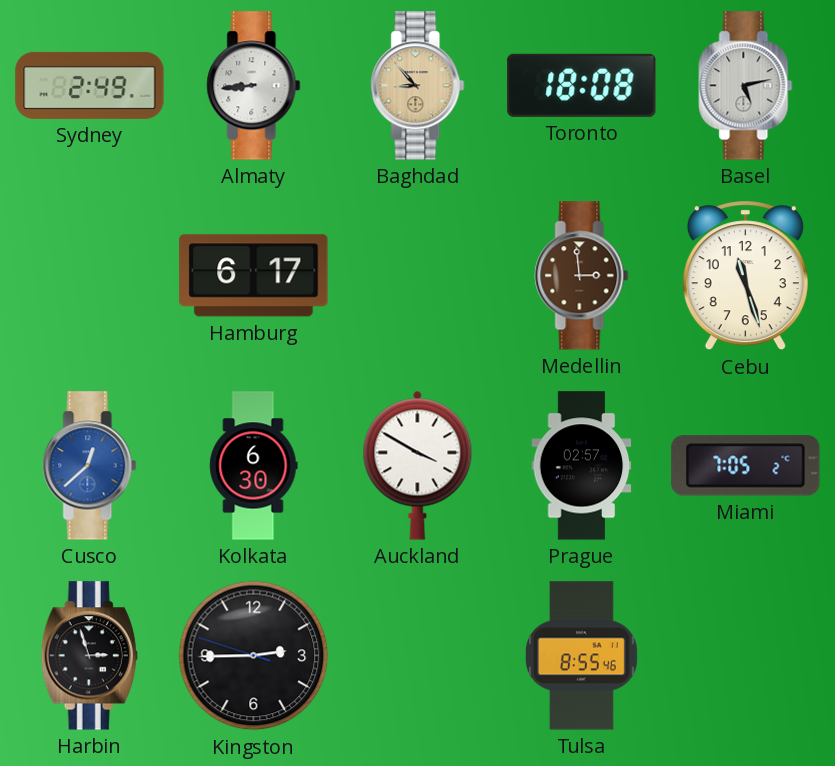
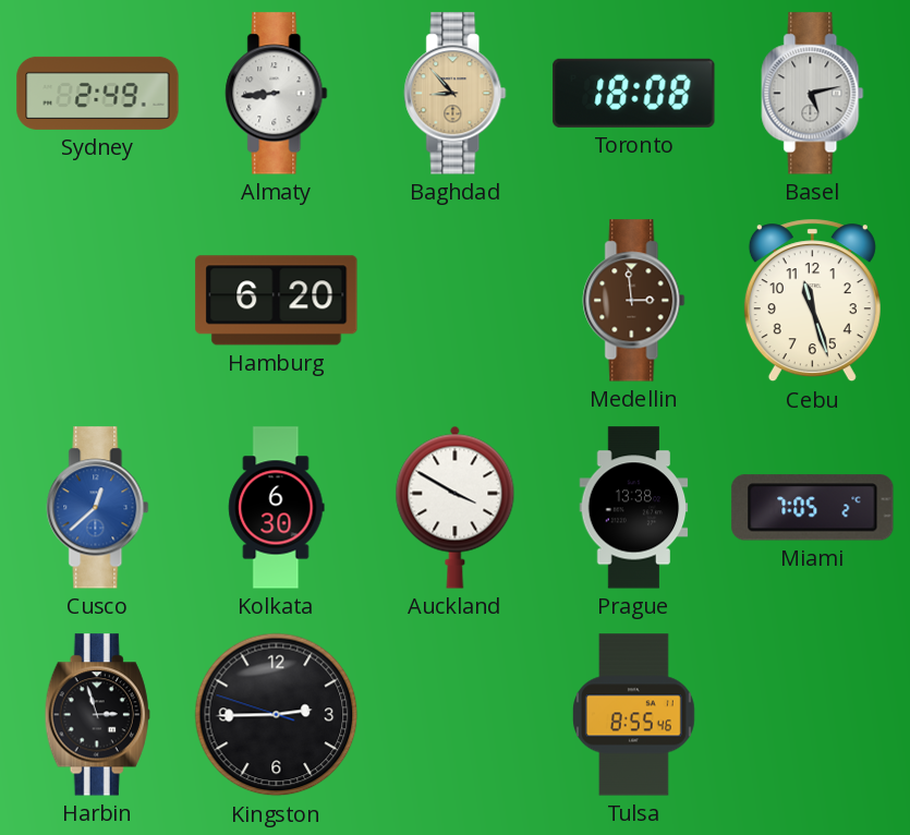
Hamburg: 6:17 -> 6:20
Prague: 02:57 -> 13:38
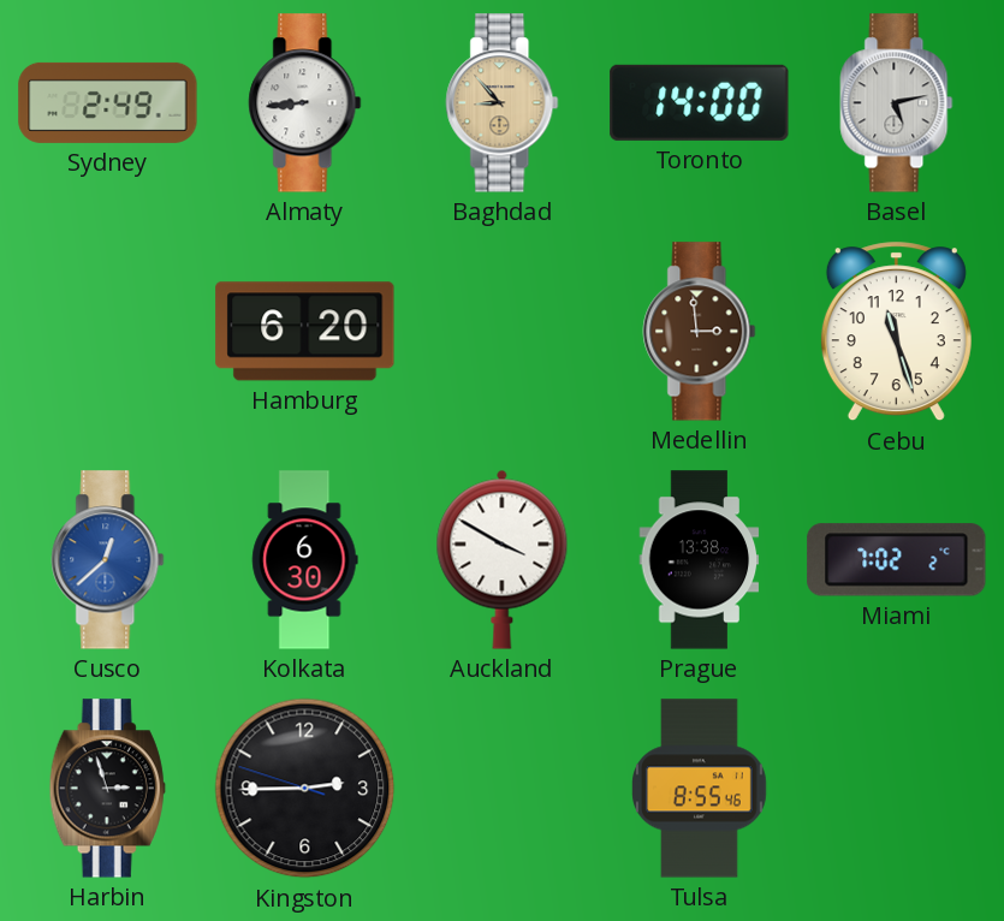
Toronto: 18:08 -> 14:00
Miami: 7:05 -> 7:02
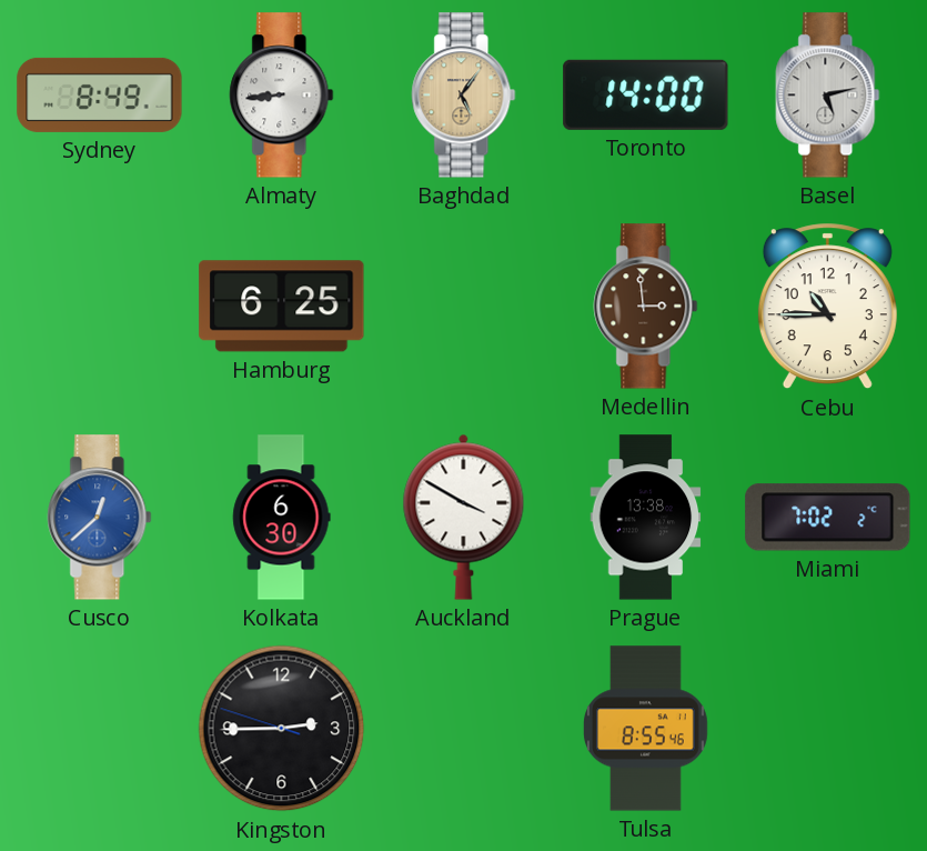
Sydney: 2:49 -> 8:49
Baghdad: 8:53 -> 5:06
Hamburg: 6:20 -> 6:25
Cebu: 11:27 -> 10:45
Harbin: 2:57 -> none
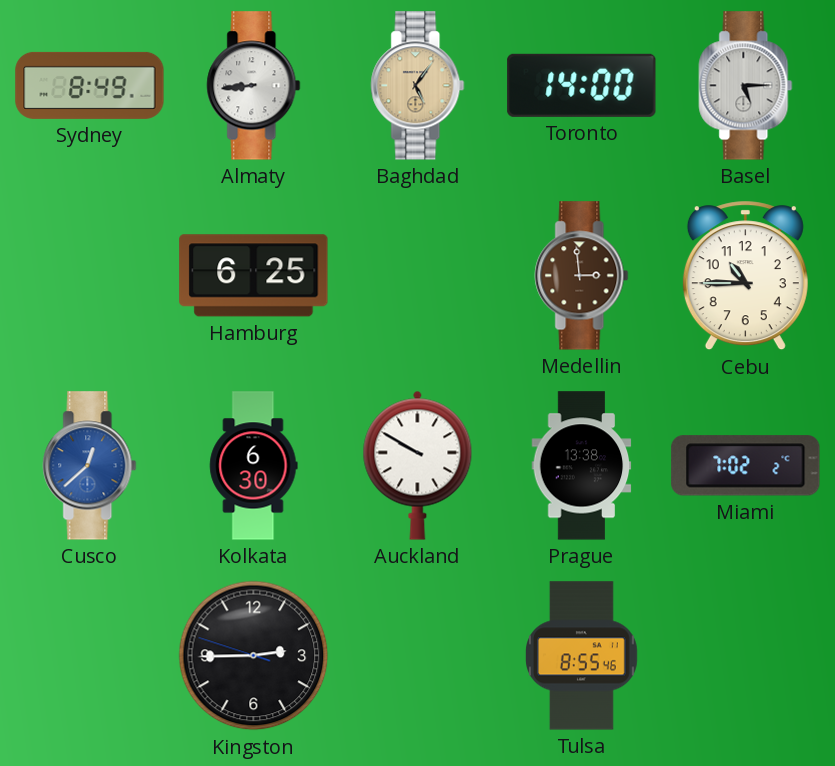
Basel: 5:13 -> 5:15
Auckland: 3:50 -> 9:50
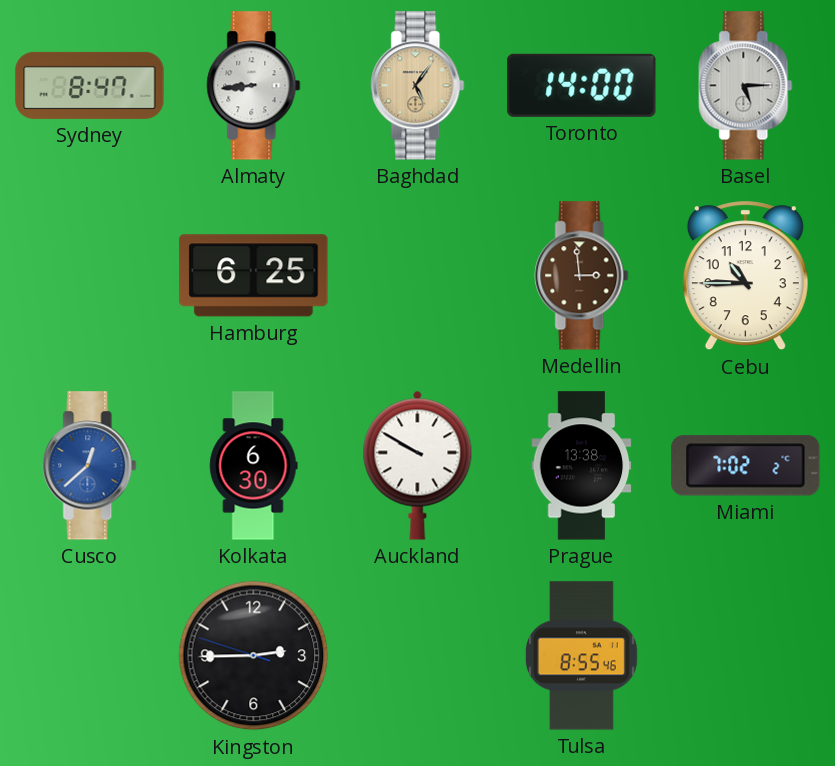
Sydney: 8:49 -> 8:47
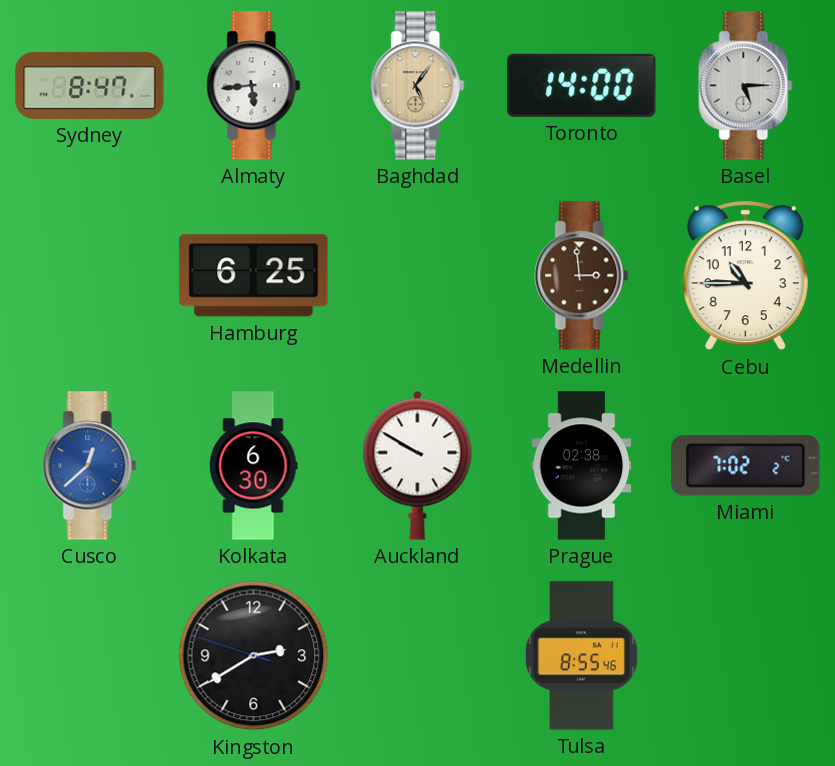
Almaty: 8:44 -> 5:44
Prague: 13:38 -> 02:38
Kingston: 2:44 -> 2:39
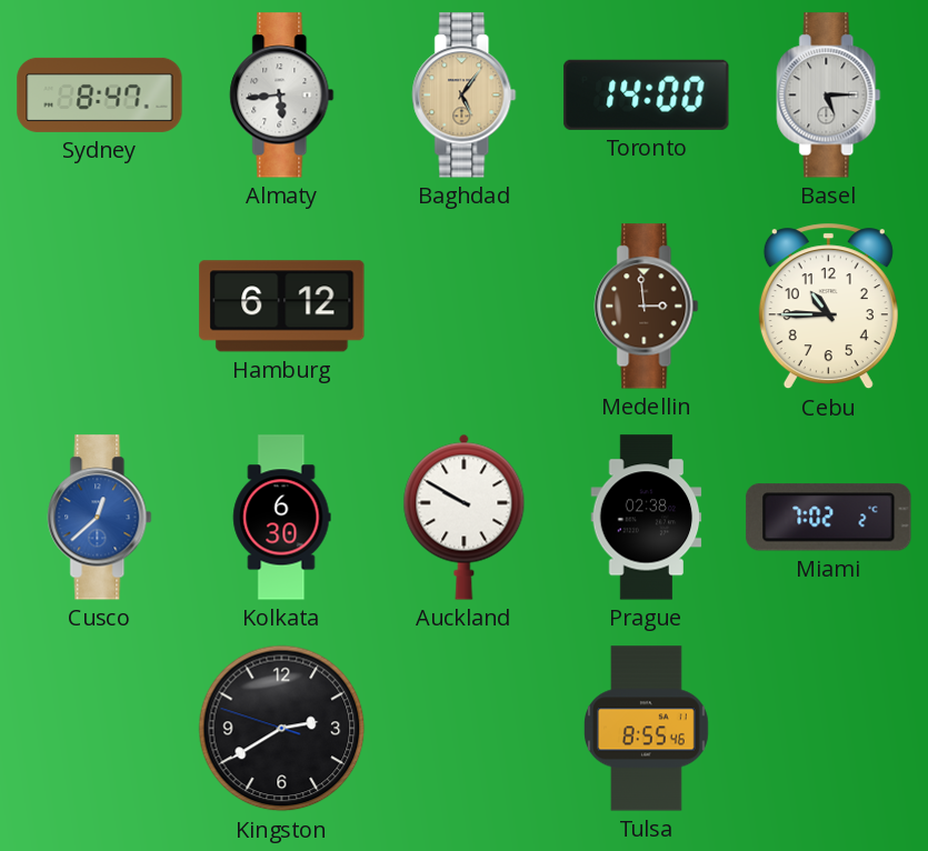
Hamburg: 6:25 -> 6:12
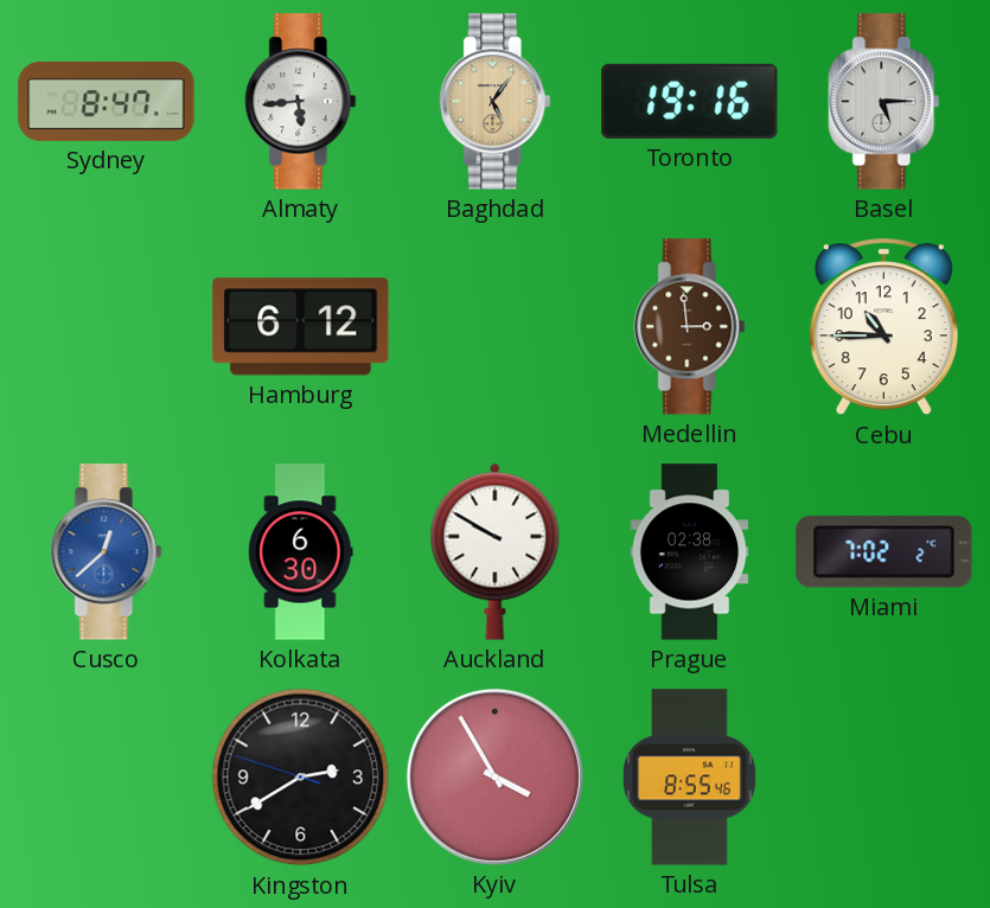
Toronto: 14:00 -> 19:16
Kyiv: none -> 3:55
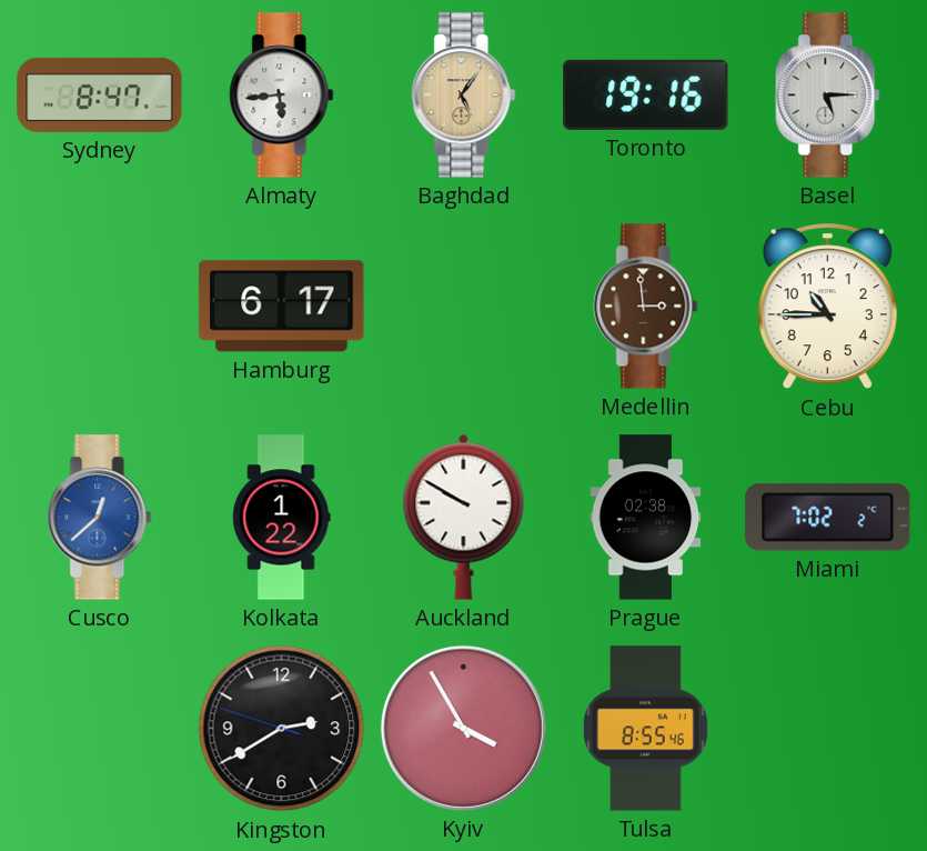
Hamburg: 6:12 -> 6:17
Kolkata: 6:30 -> 1:22
